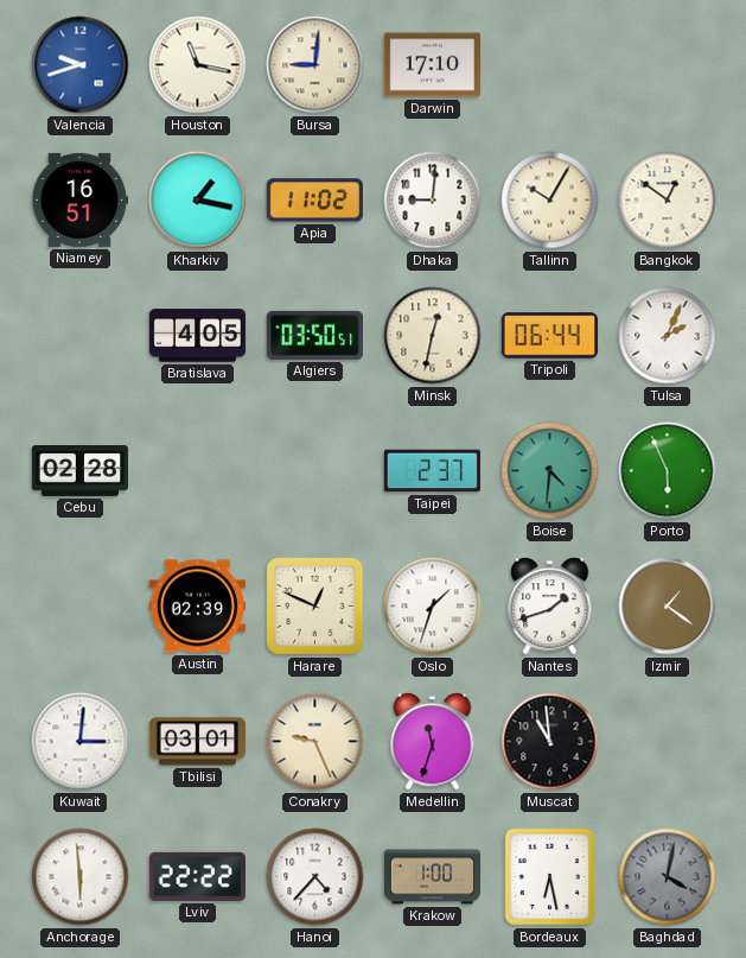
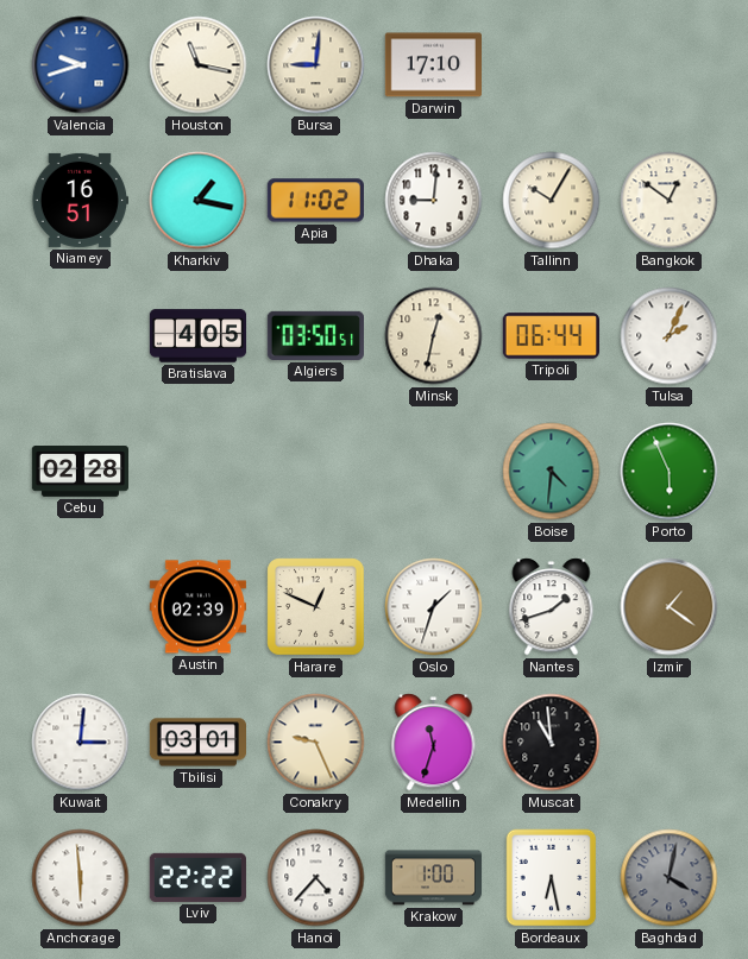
Taipei: 2:37 -> none
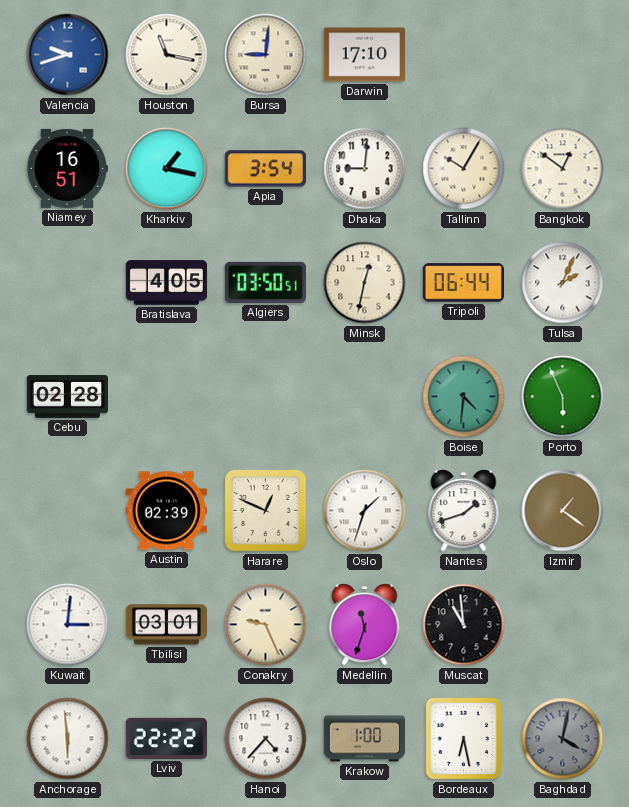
Apia: 11:02 -> 3:54
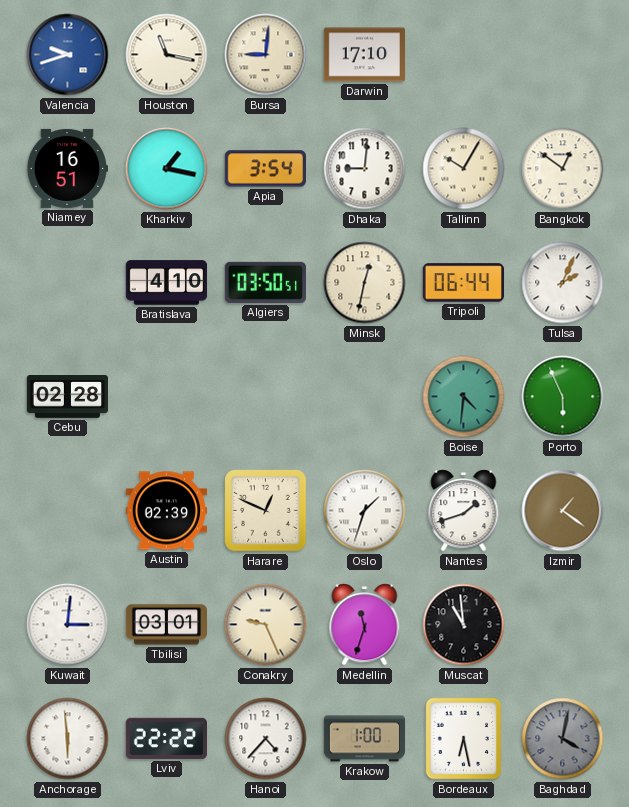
Bratislava: 4:05 -> 4:10
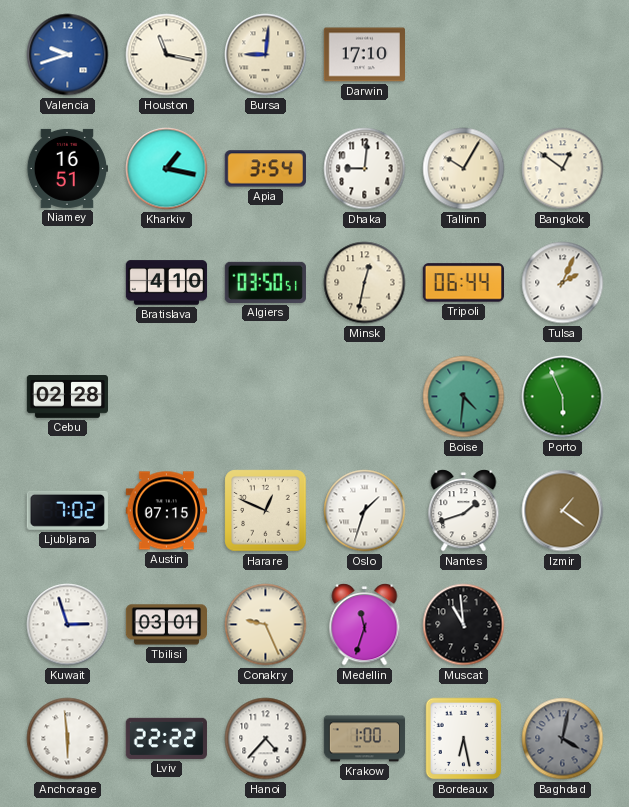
Ljubljana: none -> 7:02
Austin: 02:39 -> 07:15
Kuwait: 3:01 -> 2:57
